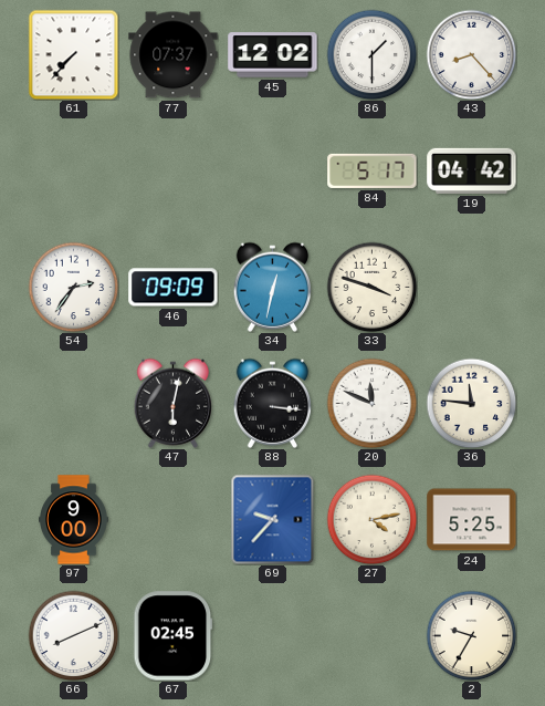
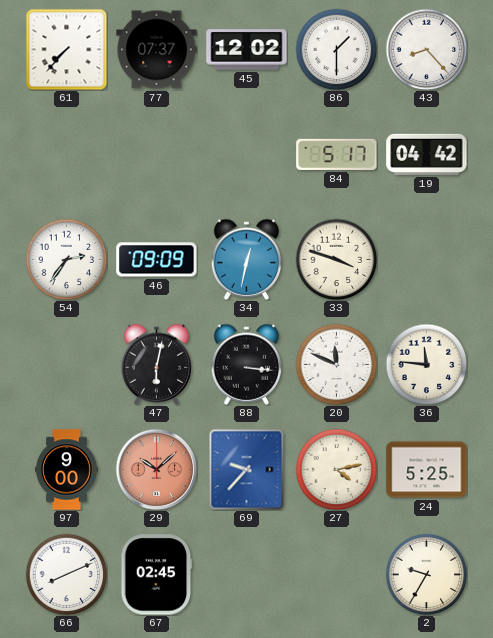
29: none -> 10:08
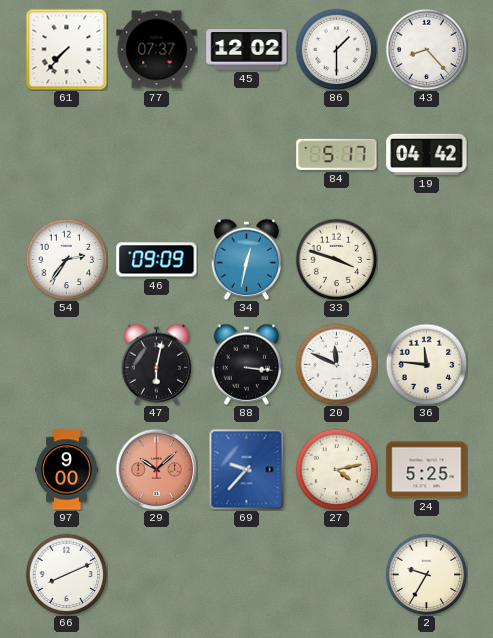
67: 02:45 -> none
